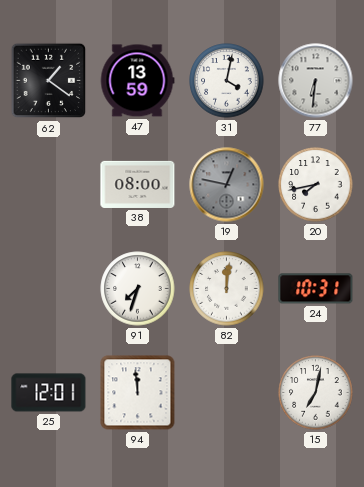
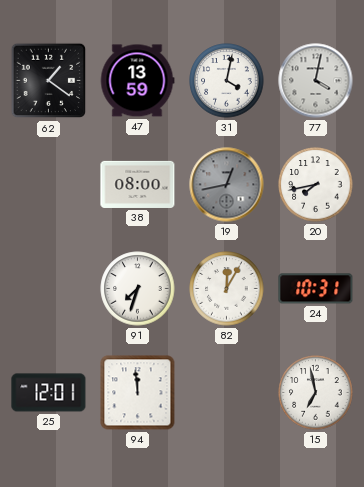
77: 6:31 -> 4:02
19: 12:47 -> 12:43
82: 12:01 -> 12:05
15: 7:02 -> 6:58
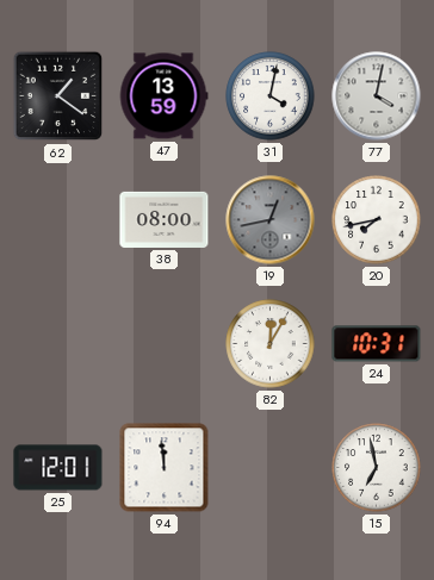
91: 7:33 -> none
